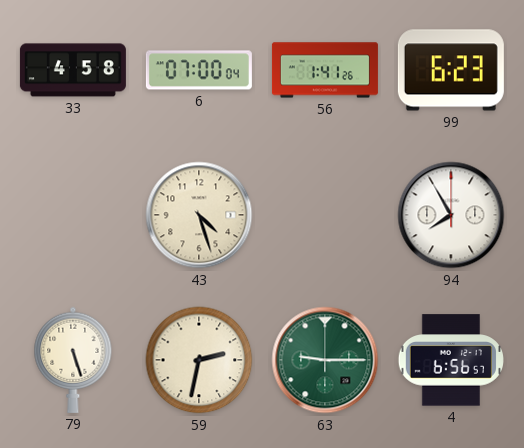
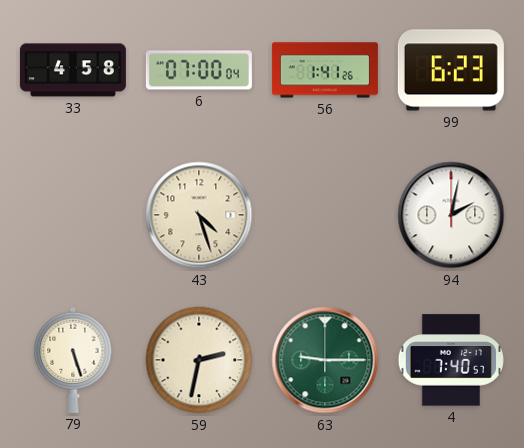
94: 7:55 -> 2:02
4: 6:56 -> 7:40
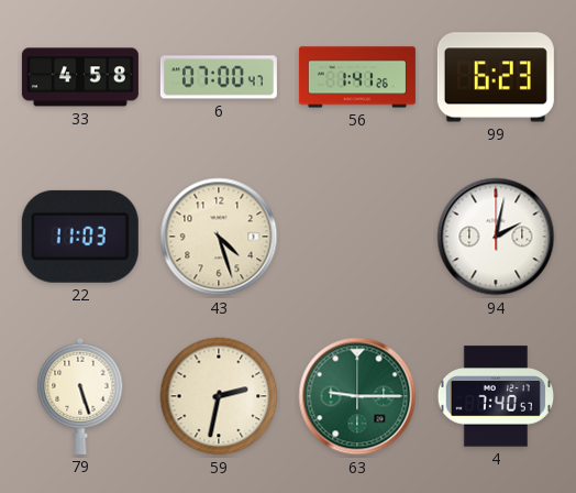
6: 07:00:04 -> 07:00:47
22: none -> 11:03
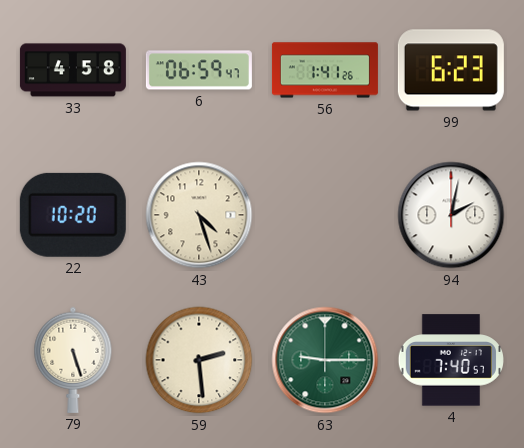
6: 07:00 -> 06:59
22: 11:03 -> 10:20
59: 2:32 -> 2:29
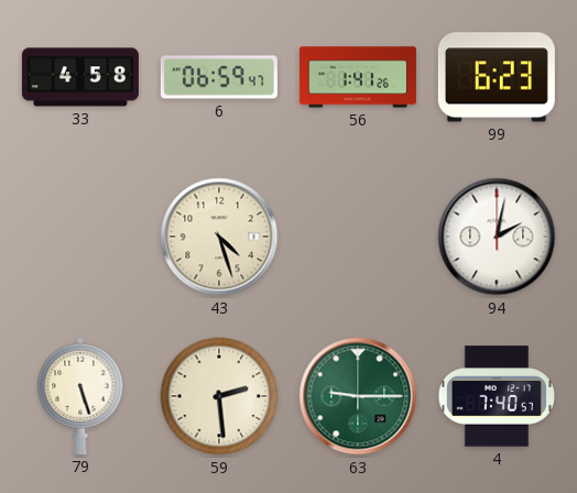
22: 10:20 -> none
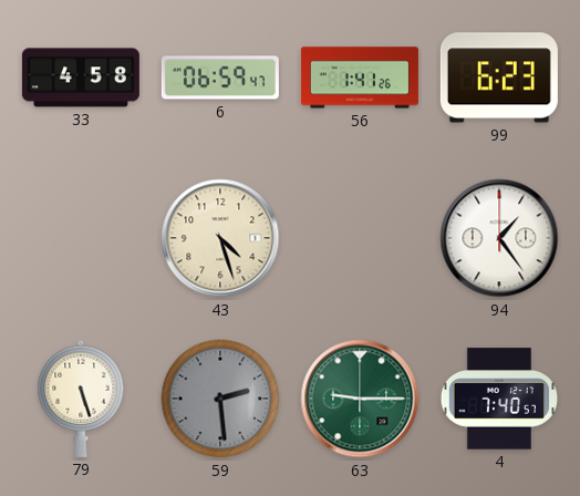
94: 2:02 -> 1:24
59 dial: cream -> grey
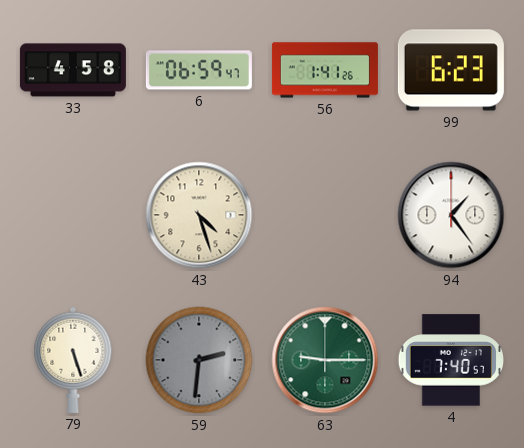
59: 2:29 -> 2:31
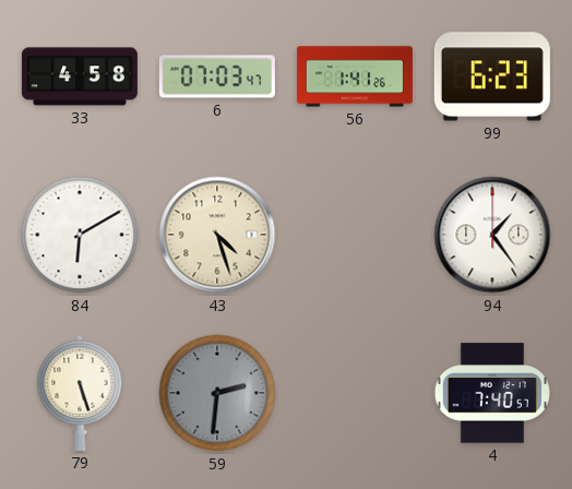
6: 06:59 -> 07:03
84: none -> 6:10
63: 9:15 -> none
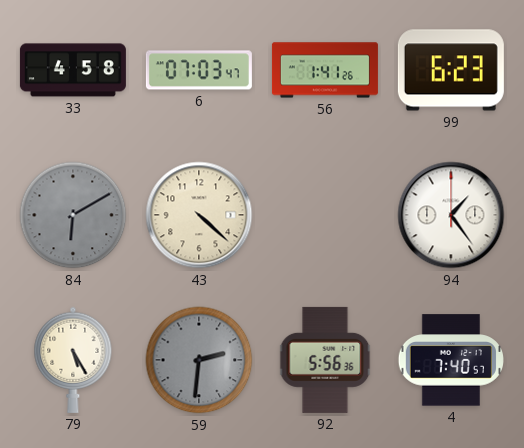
84 dial: white -> grey
43: 4:27 -> 4:22
79: 5:27 -> 5:25
92: none -> 5:56
